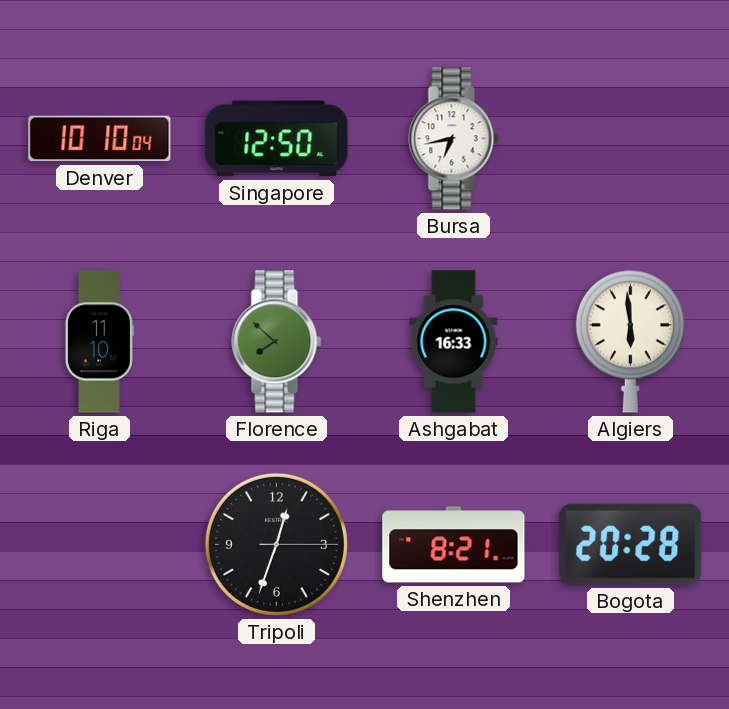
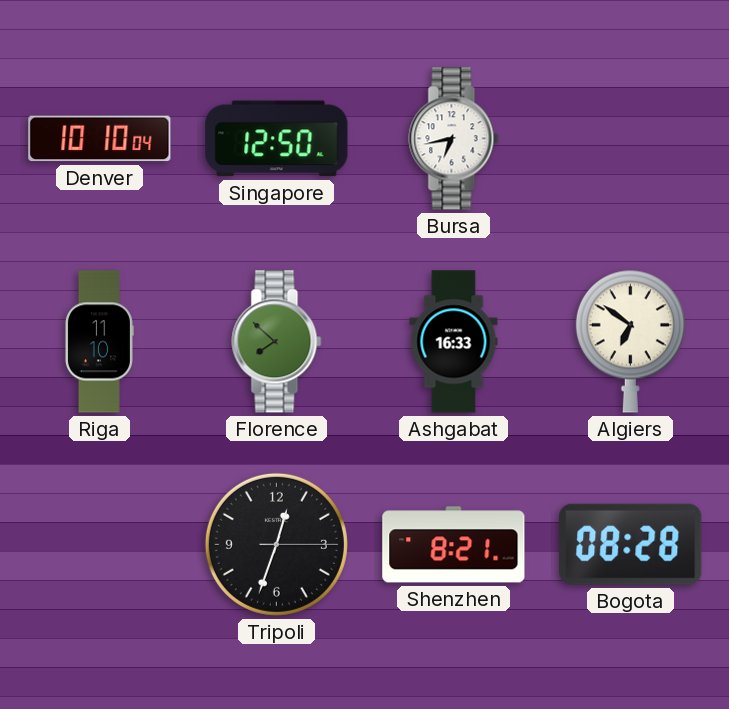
Algiers: 5:59 -> 6:51
Bogota: 20:28 -> 08:28
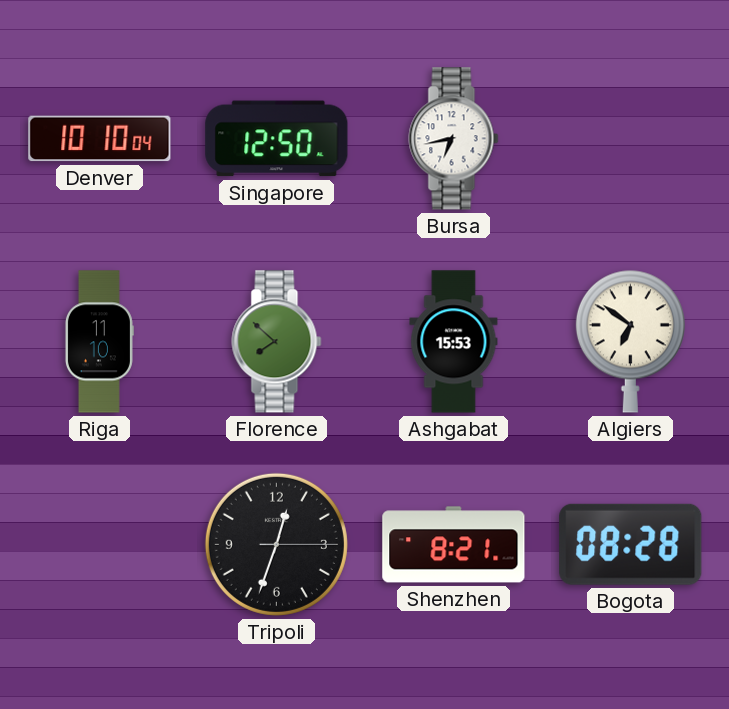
Ashgabat: 16:33 -> 15:53
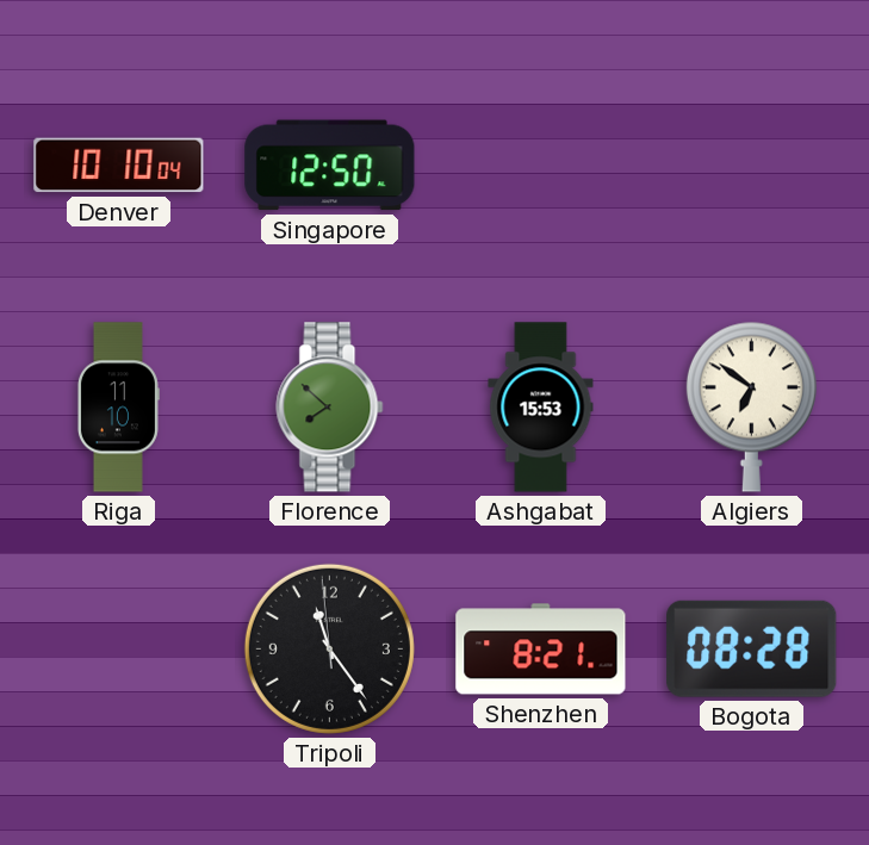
Bursa: 6:43 -> none
Tripoli: 12:33 -> 11:23
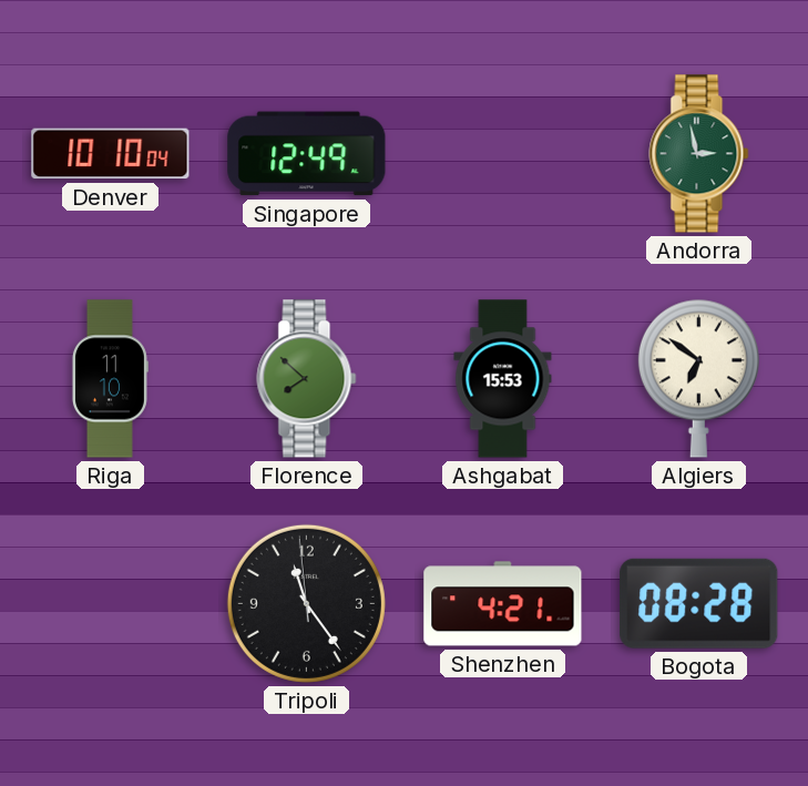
Singapore: 12:50 -> 12:49
Andorra: none -> 2:58
Shenzhen: 8:21 -> 4:21
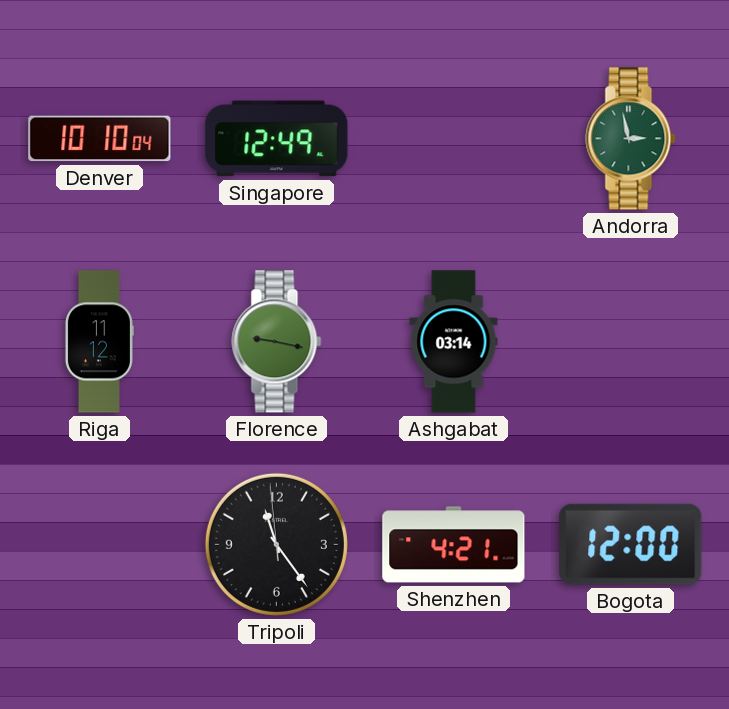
Riga: 11:10 -> 11:12
Florence: 7:52 -> 9:17
Ashgabat: 15:53 -> 03:14
Algiers: 6:51 -> none
Bogota: 08:28 -> 12:00
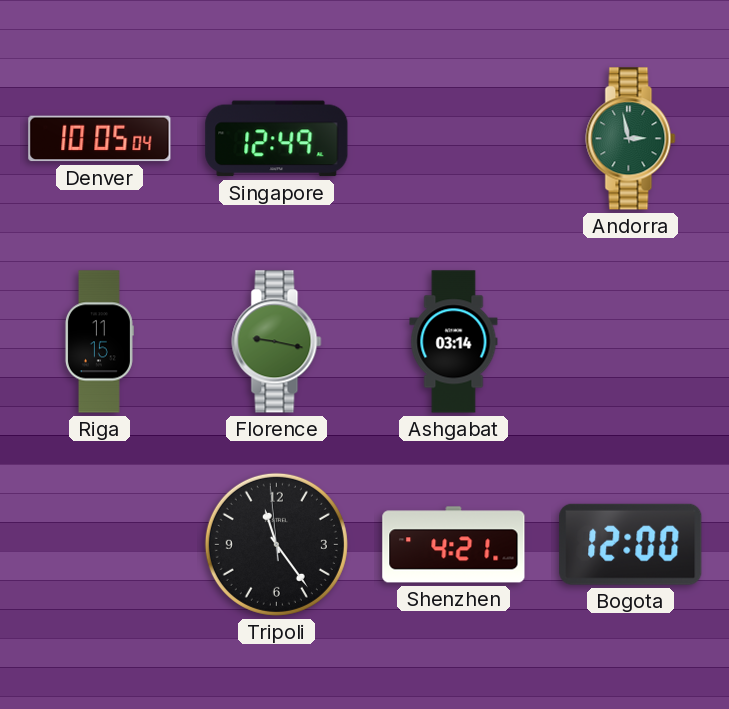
Denver: 10:10 -> 10:05
Riga: 11:12 -> 11:15
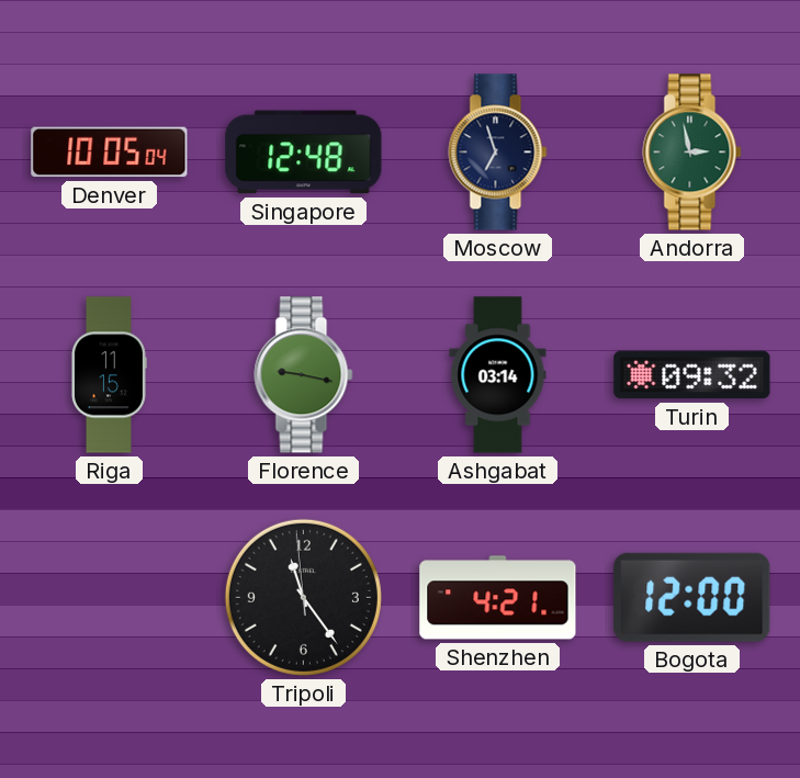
Singapore: 12:49 -> 12:48
Moscow: none -> 6:57
Turin: none -> 09:32
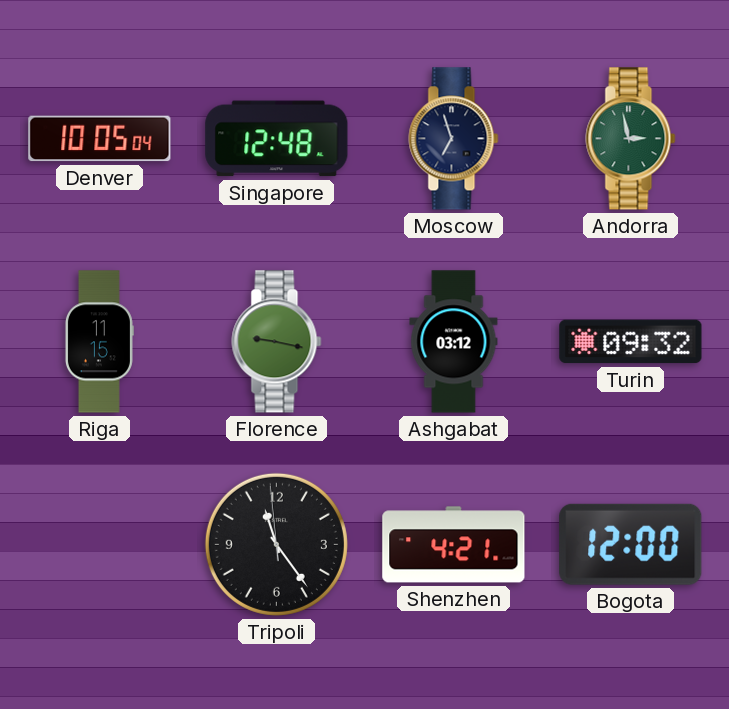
Ashgabat: 03:14 -> 03:12
